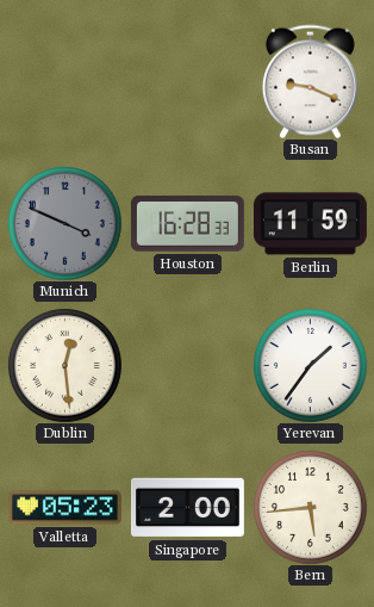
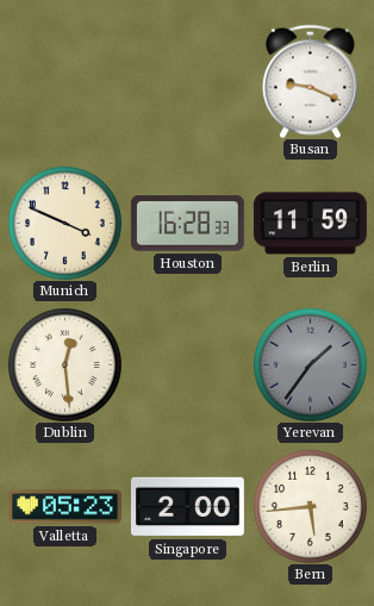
Munich dial: grey -> cream
Yerevan dial: white -> grey
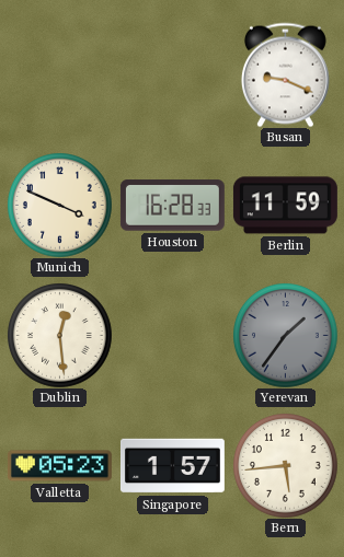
Singapore: 2:00 -> 1:57
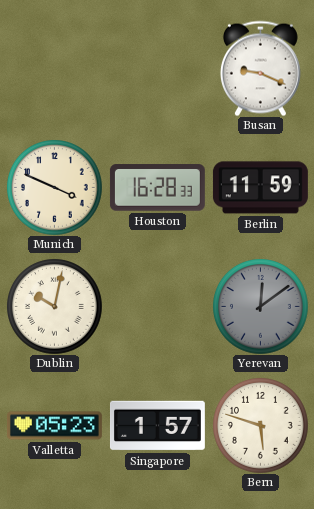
Dublin: 12:29 -> 10:02
Yerevan: 1:36 -> 12:09
Bern: 5:44 -> 5:48
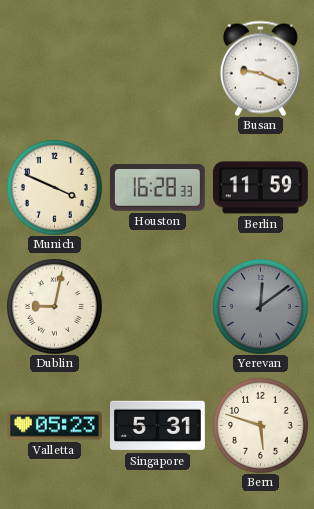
Dublin: 10:02 -> 9:02
Singapore: 1:57 -> 5:31
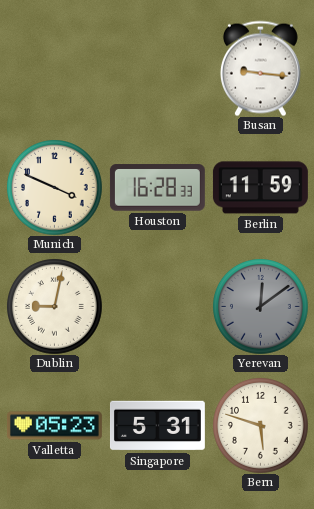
Busan: 9:19 -> 9:16
